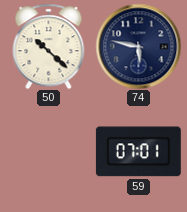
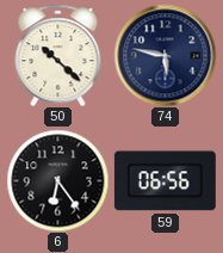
6: none -> 6:24
59: 07:01 -> 06:56
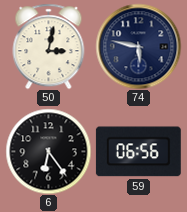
50: 10:22 -> 3:02
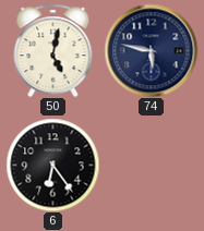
50: 3:02 -> 5:02
59: 06:56 -> none
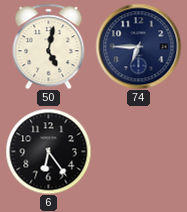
74: 5:47 -> 6:45
